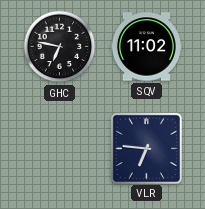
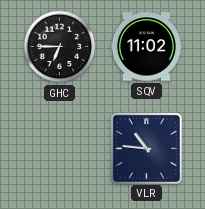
GHC: 6:47 -> 6:45
VLR: 6:46 -> 10:46
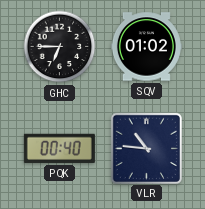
SQV: 11:02 -> 01:02
PQK: none -> 00:40
